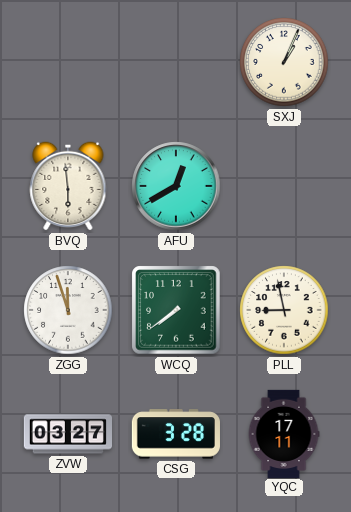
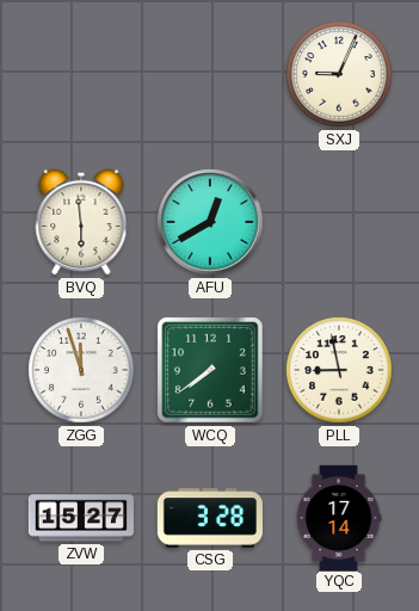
SXJ: 1:04 -> 9:04
ZVW: 03:27 -> 15:27
YQC: 17:11 -> 17:14
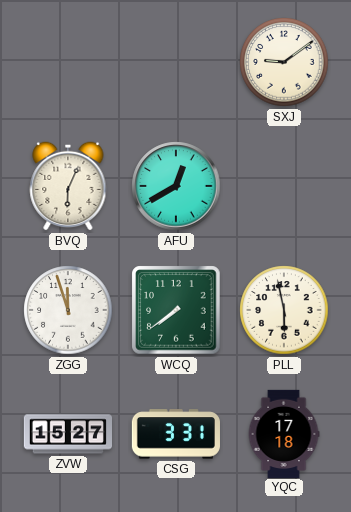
SXJ: 9:04 -> 9:09
BVQ: 5:59 -> 6:04
PLL: 8:58 -> 5:58
CSG: 3:28 -> 3:31
YQC: 17:14 -> 17:18
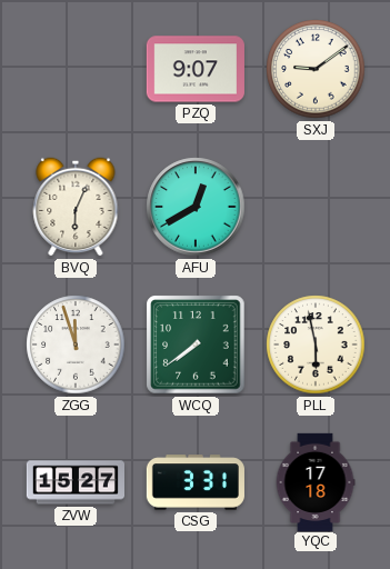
PZQ: none -> 9:07
